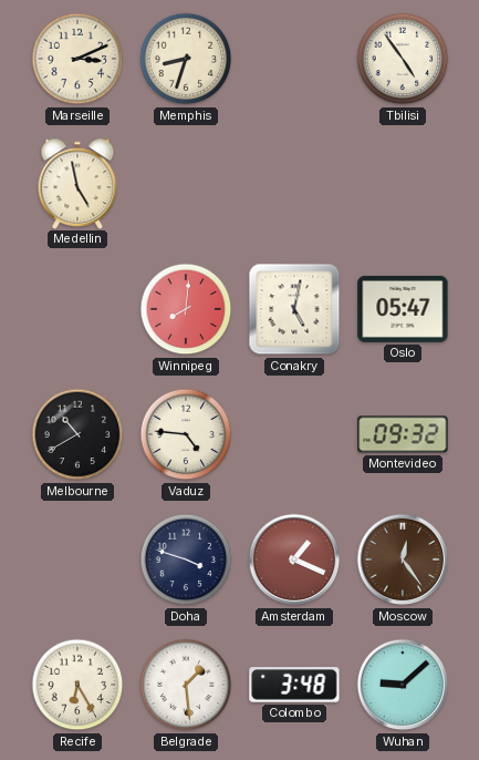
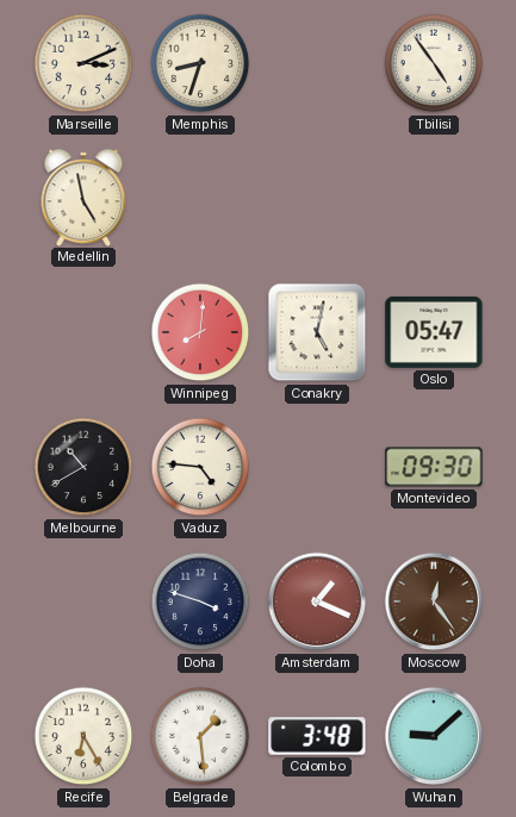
Montevideo: 09:32 -> 09:30
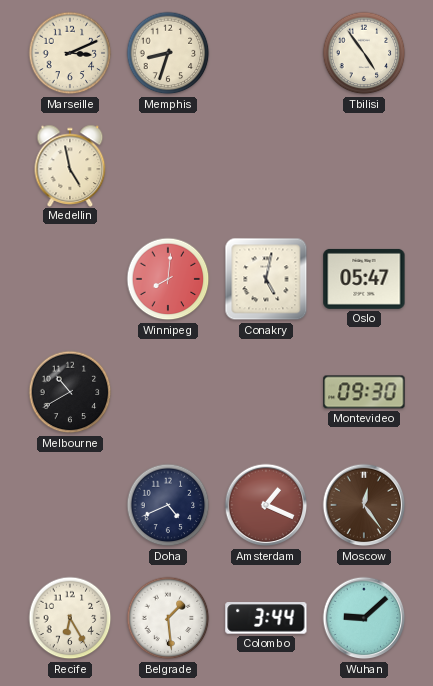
Vaduz: 4:46 -> none
Doha: 3:48 -> 4:41
Colombo: 3:48 -> 3:44
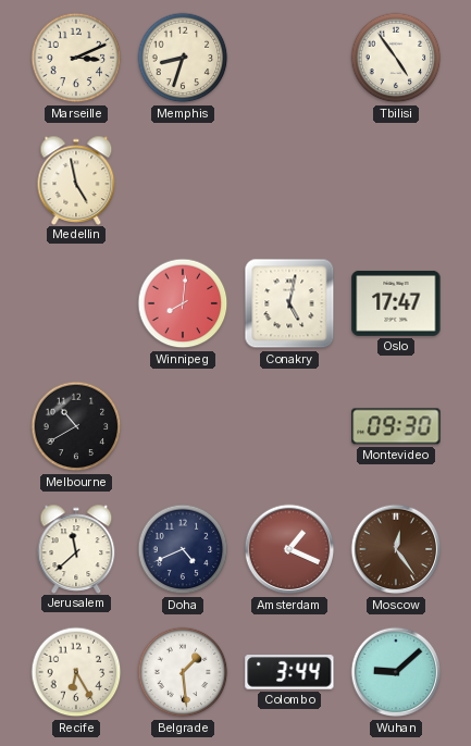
Oslo: 05:47 -> 17:47
Jerusalem: none -> 11:38
